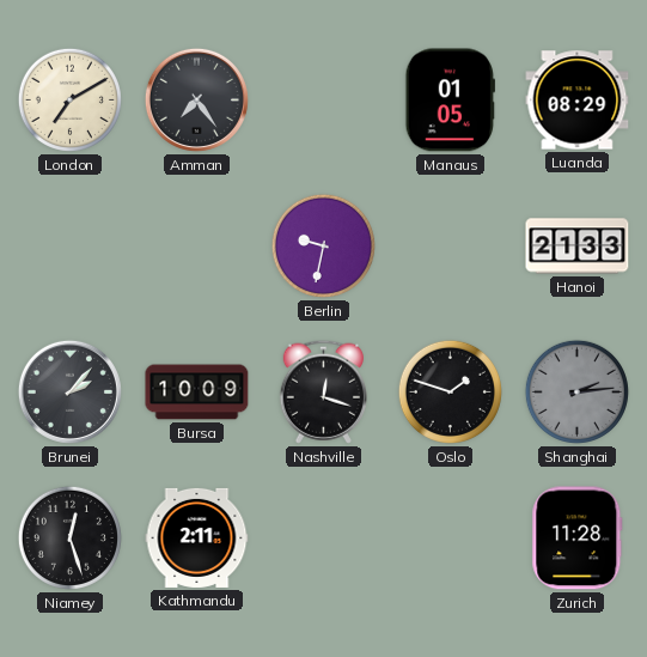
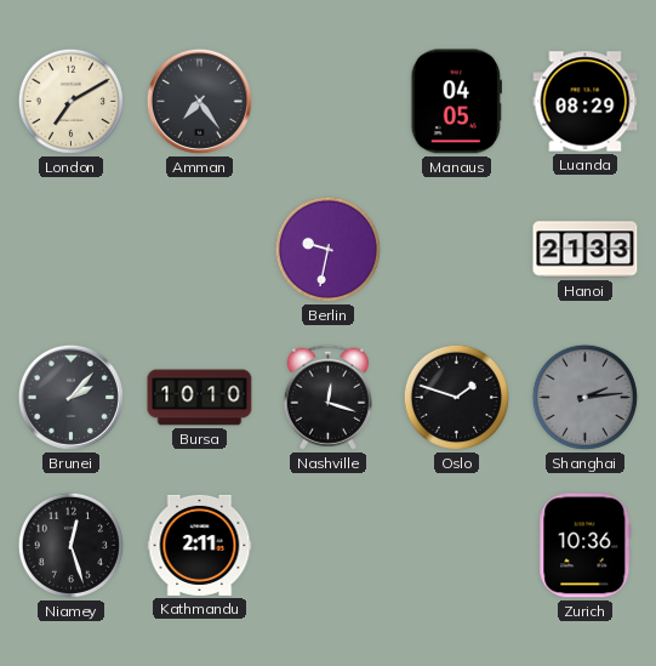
Manaus: 01:05 -> 04:05
Bursa: 10:09 -> 10:10
Zurich: 11:28 -> 10:36
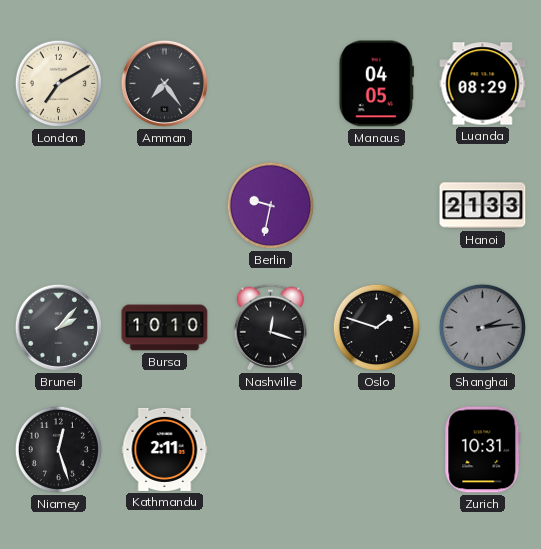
Zurich: 10:36 -> 10:31
